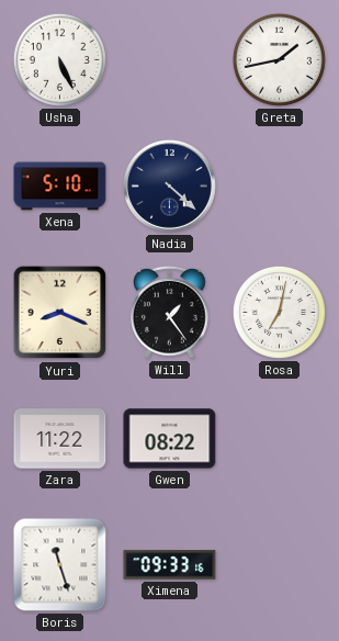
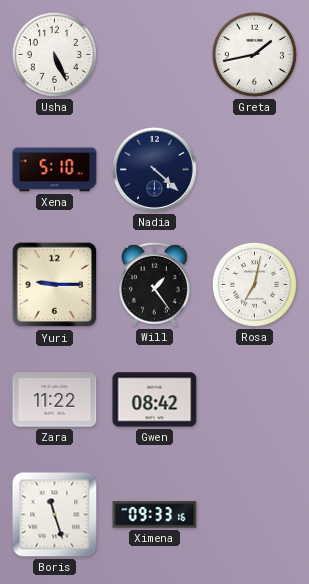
Yuri: 8:19 -> 9:15
Gwen: 08:22 -> 08:42
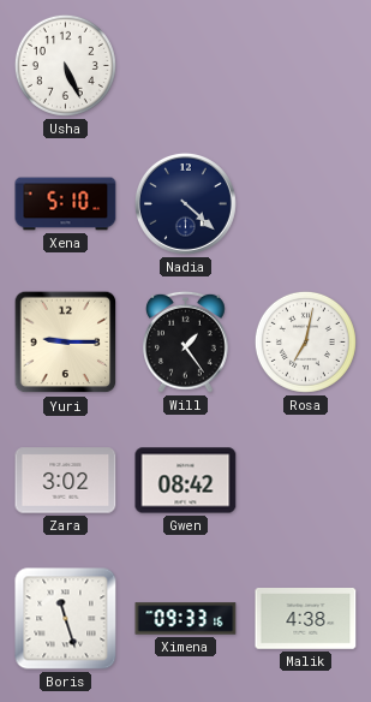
Greta: 1:43 -> none
Zara: 11:22 -> 3:02
Malik: none -> 4:38
